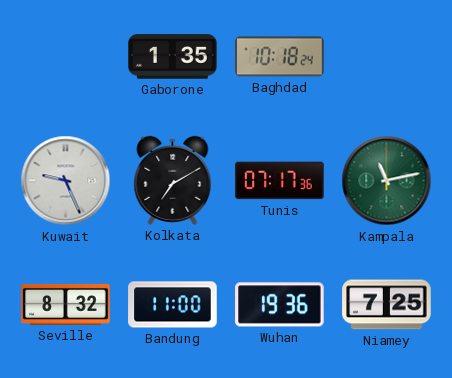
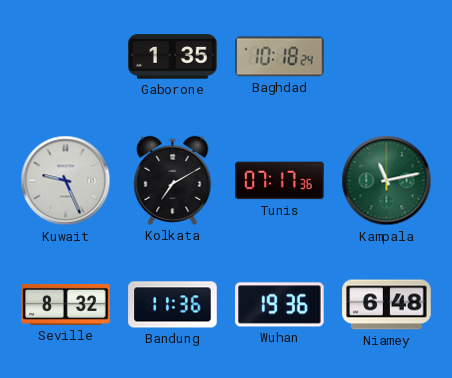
Bandung: 11:00 -> 11:36
Niamey: 7:25 -> 6:48
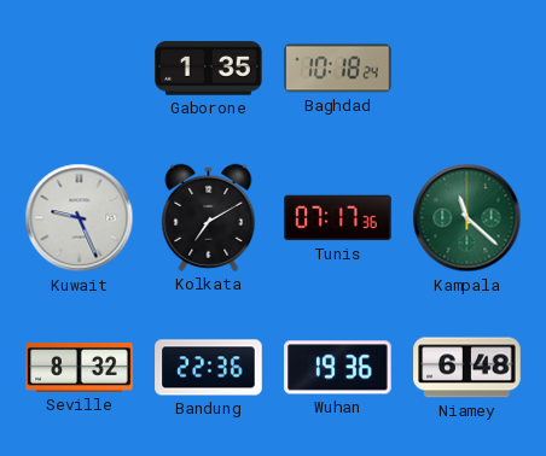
Kampala: 11:13 -> 11:22
Bandung: 11:36 -> 22:36
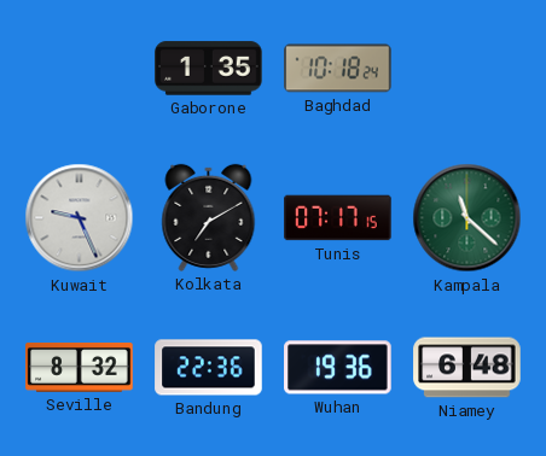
Tunis: 07:17:36 -> 07:17:15
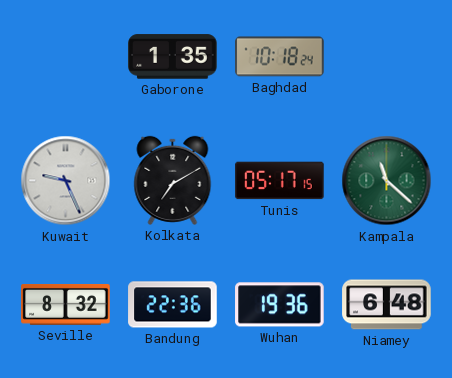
Tunis: 07:17 -> 05:17
